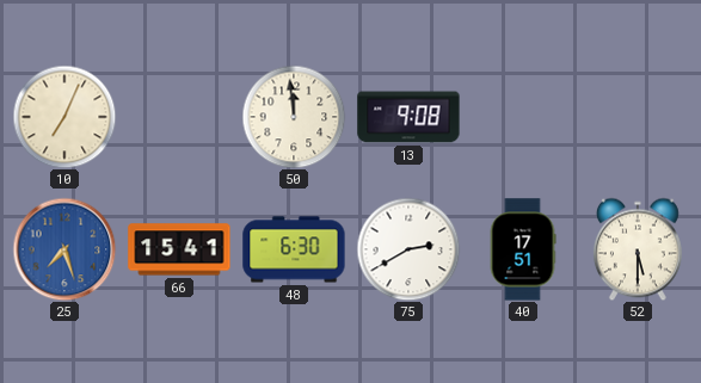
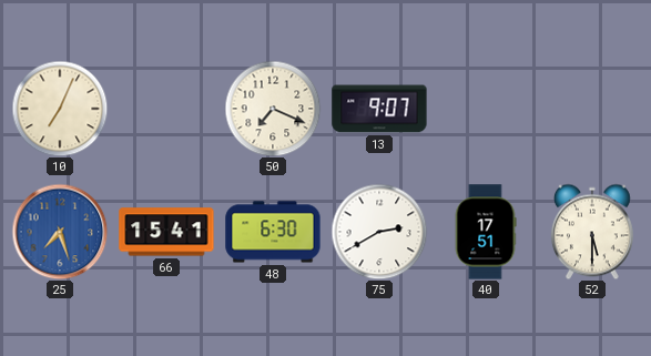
50: 11:59 -> 7:19
13: 9:08 -> 9:07
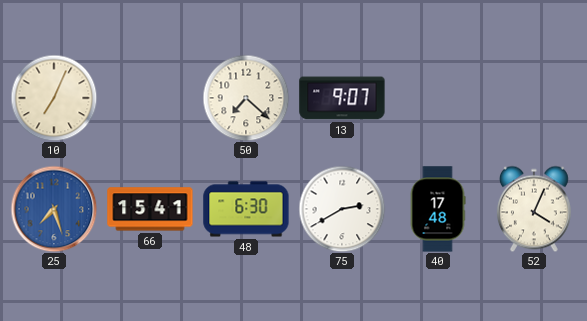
50: 7:19 -> 7:22
40: 17:51 -> 17:48
52: 5:30 -> 4:04
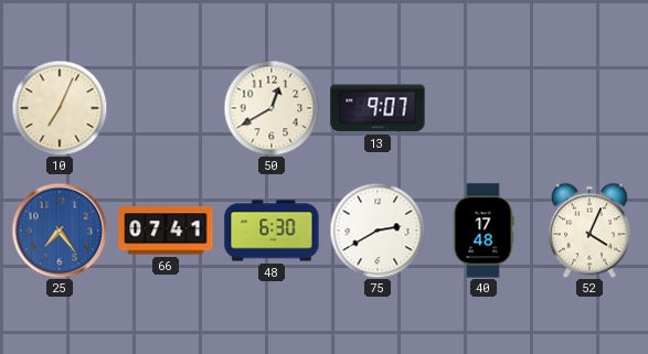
50: 7:22 -> 12:40
25: 7:27 -> 7:24
66: 15:41 -> 07:41
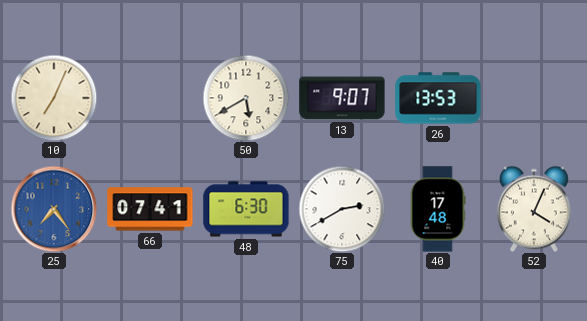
50: 12:40 -> 5:40
26: none -> 13:53
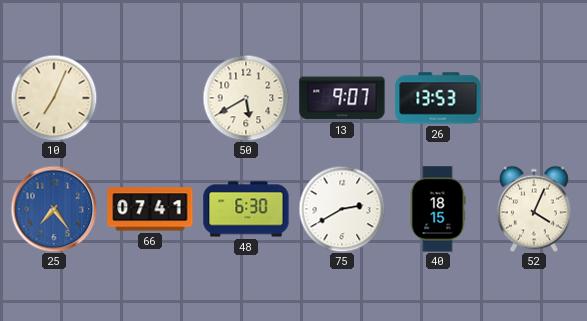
40: 17:48 -> 18:15
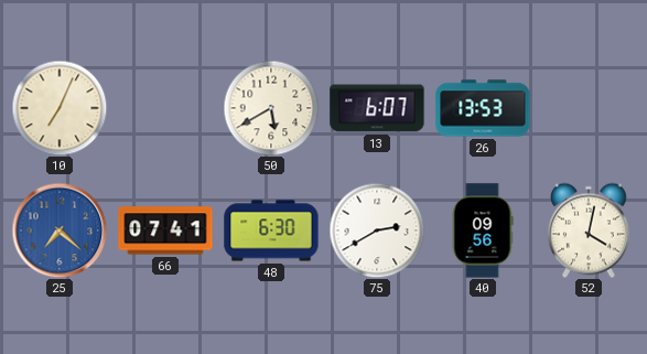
13: 9:07 -> 6:07
25: 7:24 -> 7:22
40: 18:15 -> 09:56
52: 4:04 -> 4:02
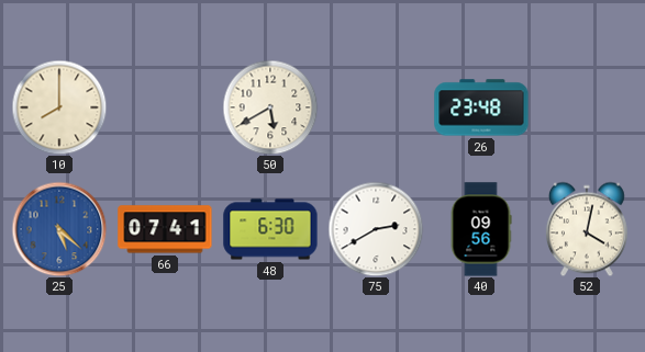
10: 7:04 -> 8:00
13: 6:07 -> none
26: 13:53 -> 23:48
25: 7:22 -> 5:22
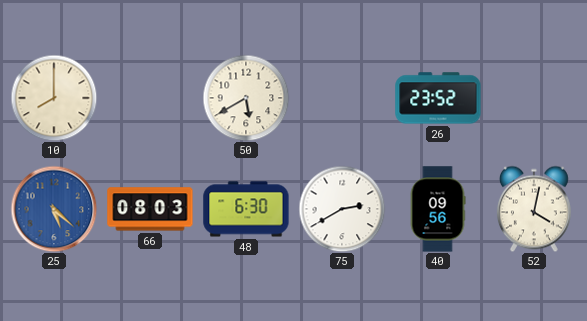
26: 23:48 -> 23:52
66: 07:41 -> 08:03
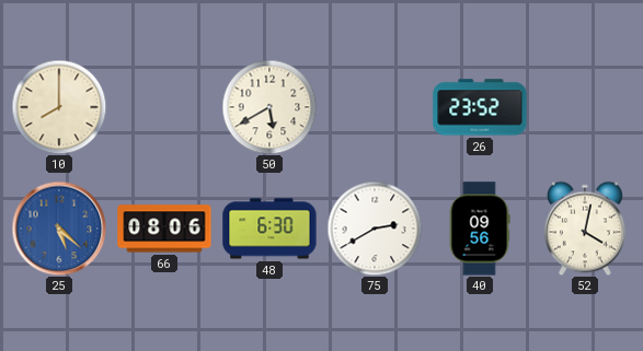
66: 08:03 -> 08:06
